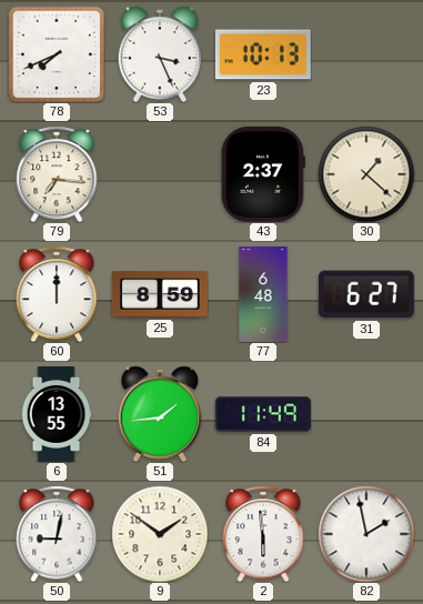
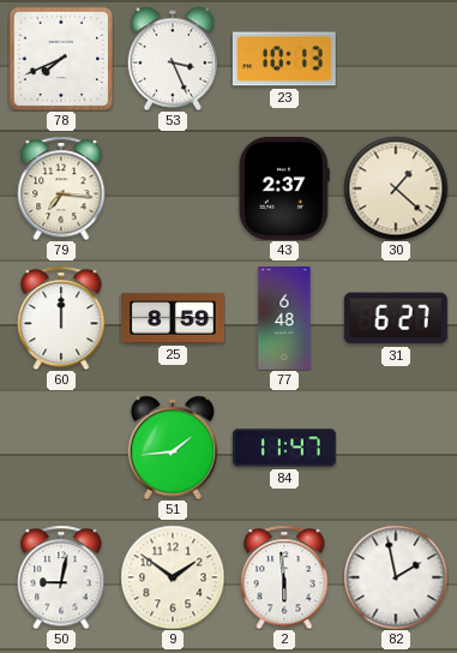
6: 13:55 -> none
84: 11:49 -> 11:47
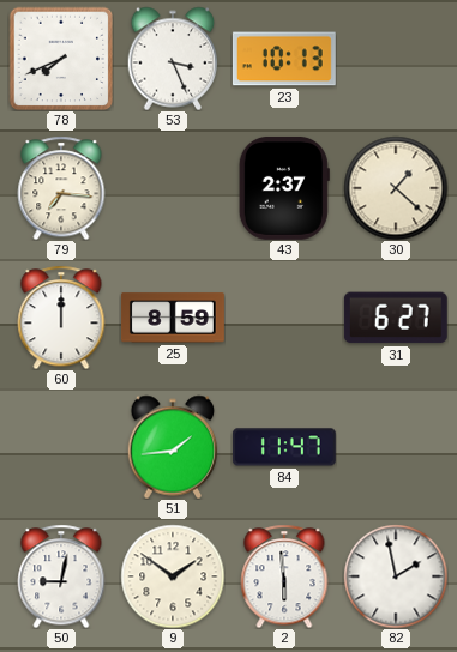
77: 6:48 -> none
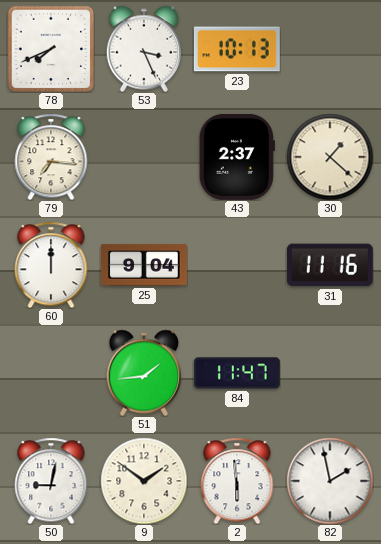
25: 8:59 -> 9:04
31: 6:27 -> 11:16
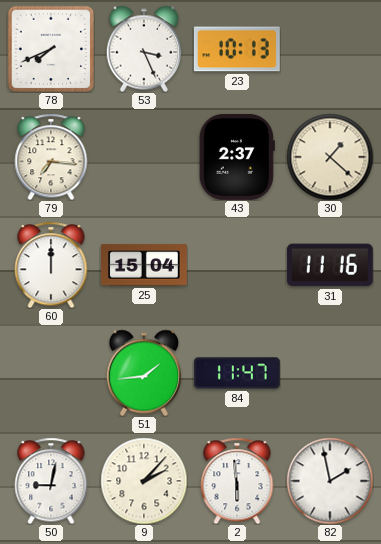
25: 9:04 -> 15:04
9: 1:51 -> 2:07
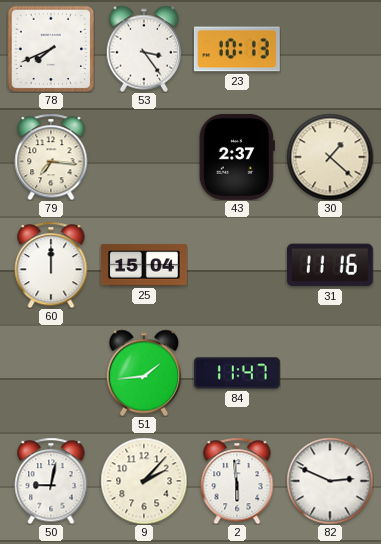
53: 3:26 -> 3:24
82: 1:58 -> 2:49
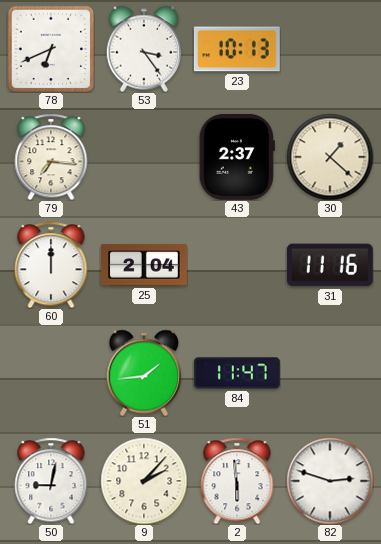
78: 7:41 -> 6:41
25: 15:04 -> 2:04
82: 2:49 -> 2:48
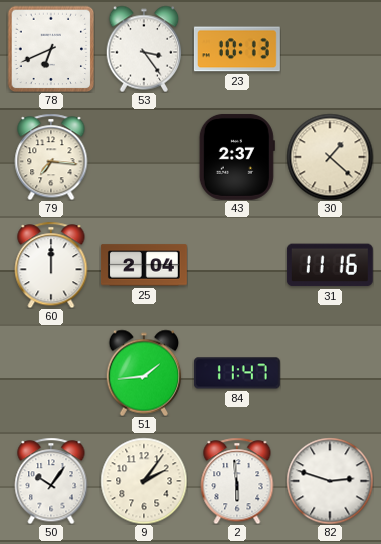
50: 9:02 -> 10:06
9: 2:07 -> 2:06
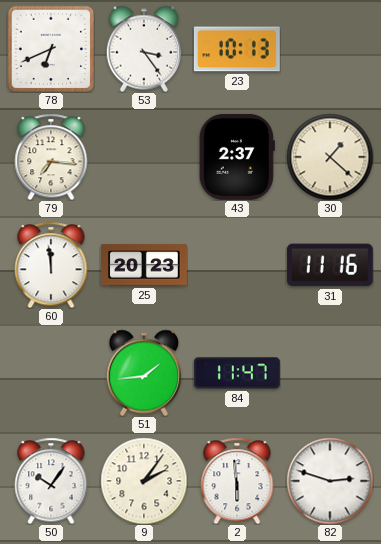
60: 12:00 -> 11:59
25: 2:04 -> 20:23
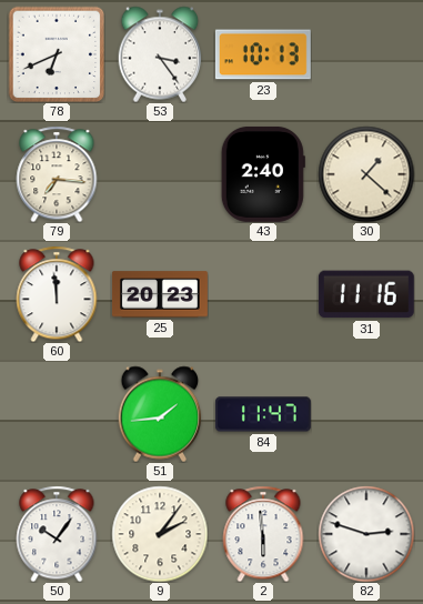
43: 2:37 -> 2:40
